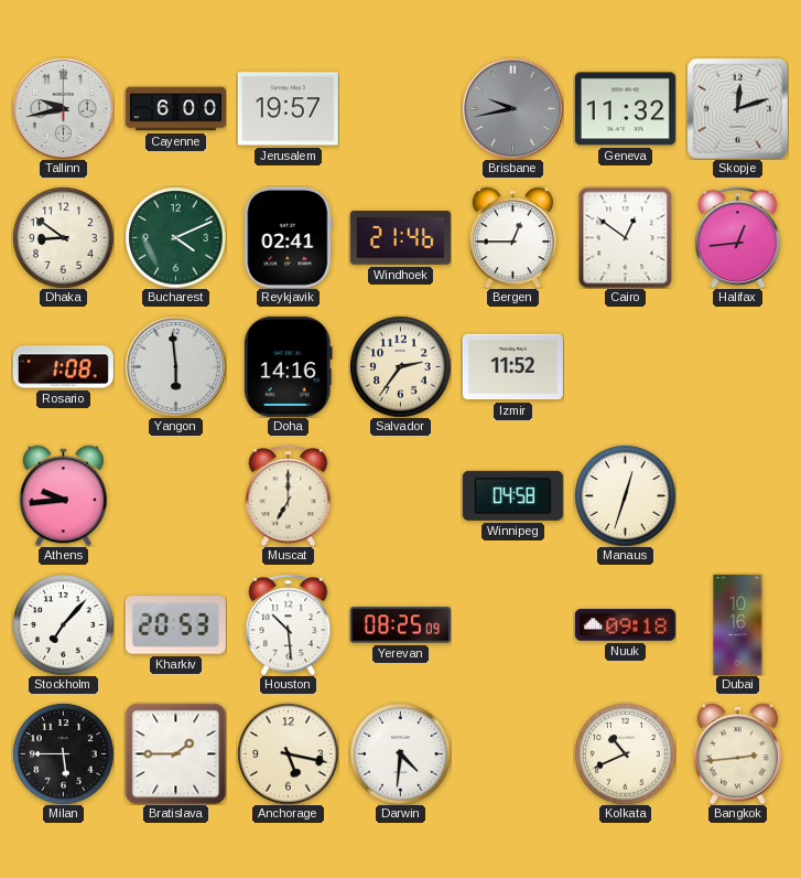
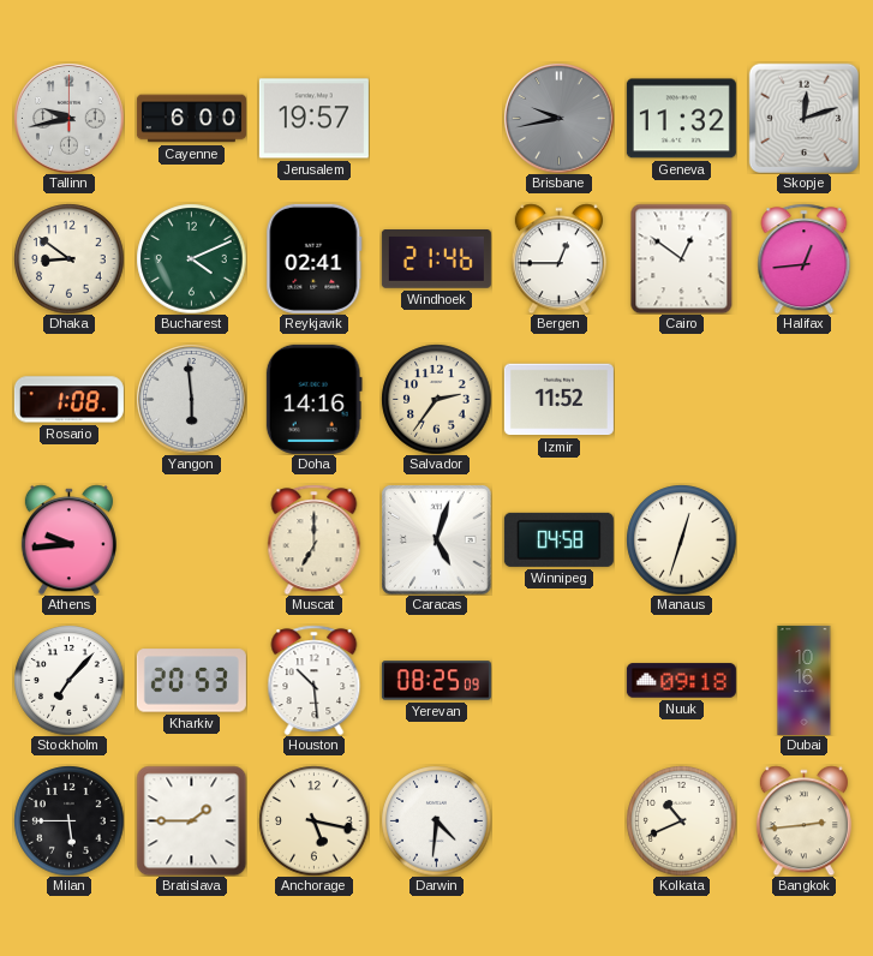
Caracas: none -> 5:03
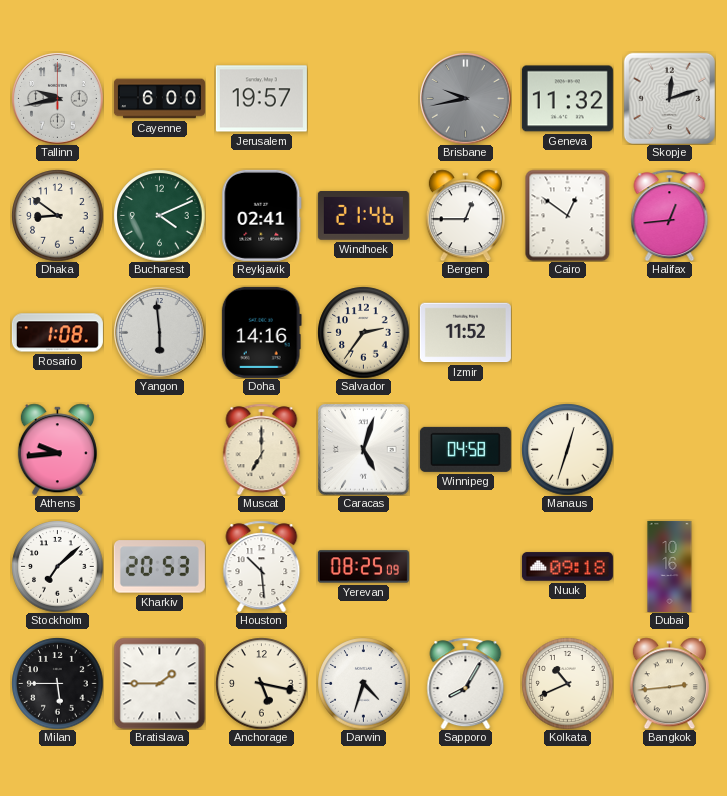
Stockholm: 7:07 -> 7:08
Darwin: 4:31 -> 4:33
Sapporo: none -> 8:05
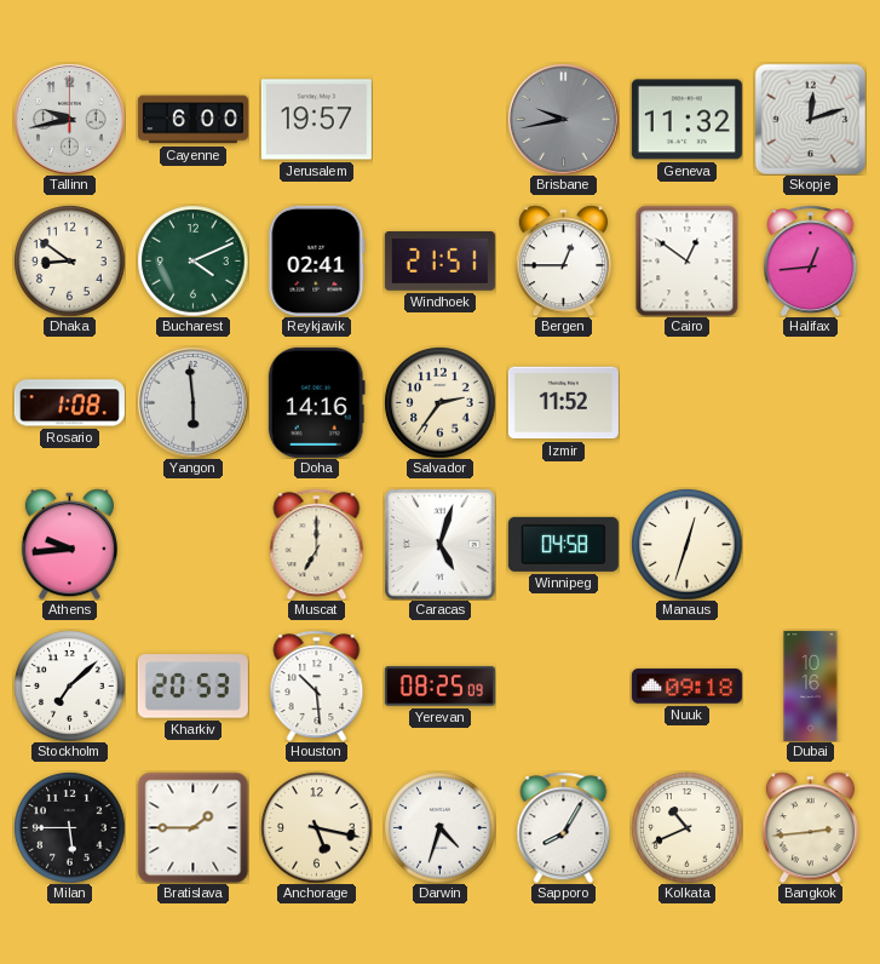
Windhoek: 21:46 -> 21:51
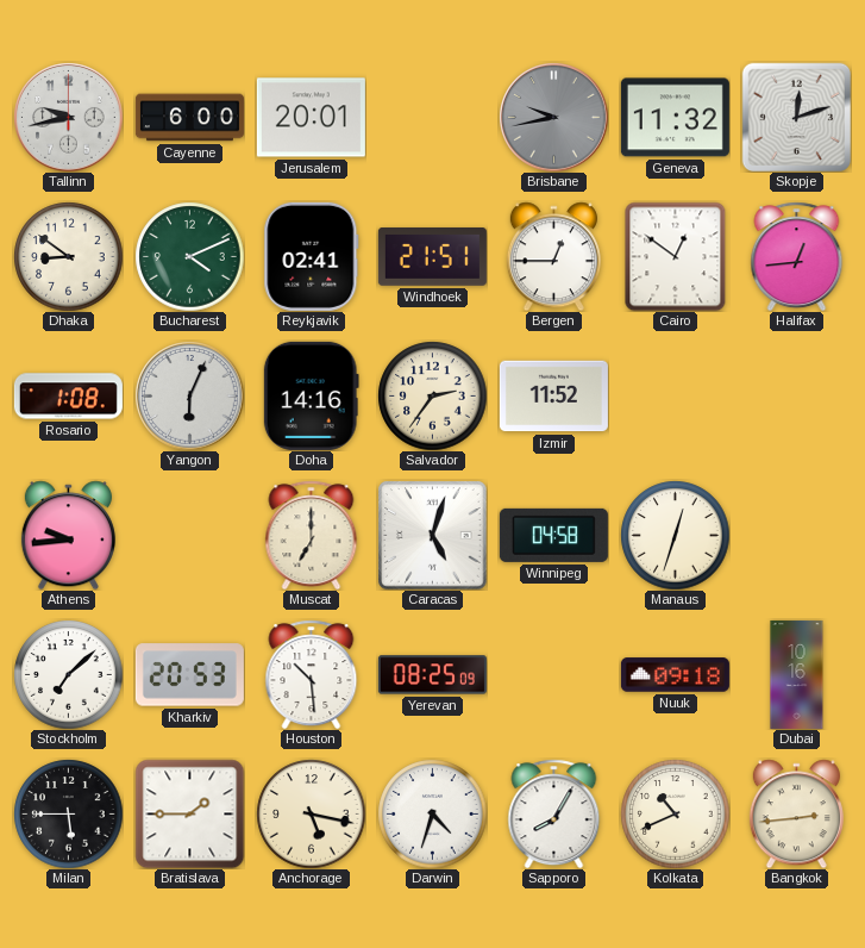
Jerusalem: 19:57 -> 20:01
Yangon: 5:59 -> 6:04
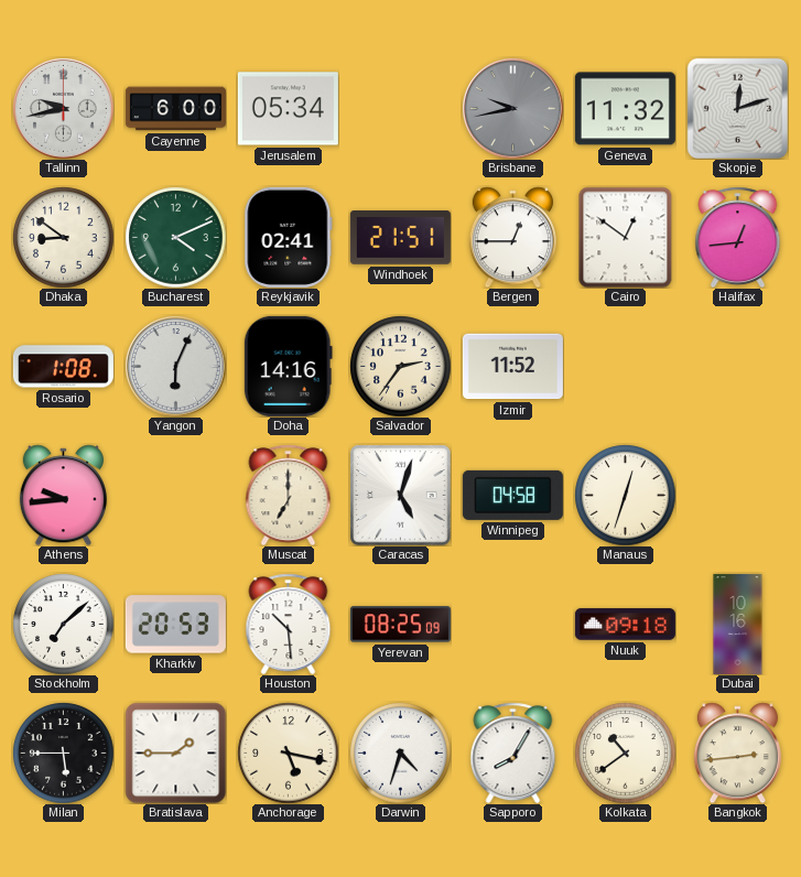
Jerusalem: 20:01 -> 05:34
Kolkata: 10:41 -> 10:39
